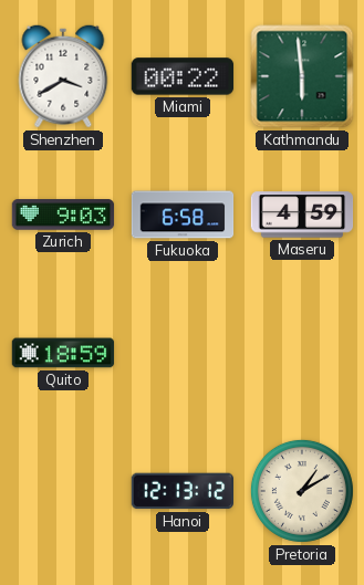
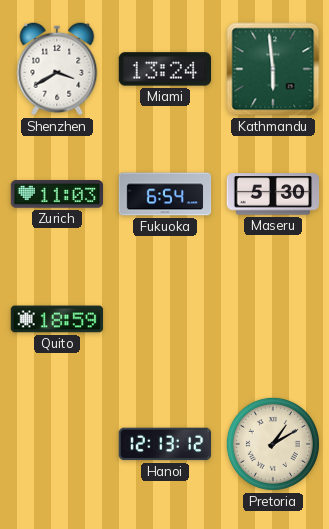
Miami: 00:22 -> 13:24
Zurich: 9:03 -> 11:03
Fukuoka: 6:58 -> 6:54
Maseru: 4:59 -> 5:30
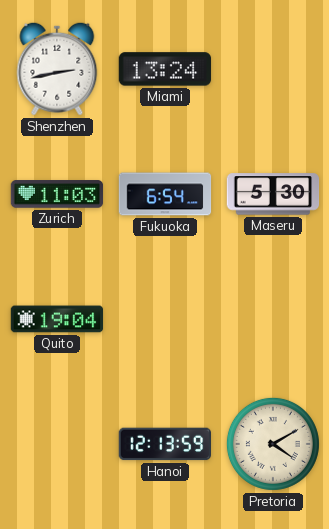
Shenzhen: 3:40 -> 2:43
Kathmandu: 5:59 -> none
Quito: 18:59 -> 19:04
Hanoi: 12:13:12 -> 12:13:59
Pretoria: 1:10 -> 4:10
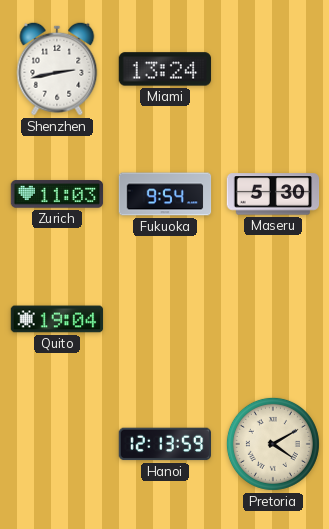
Fukuoka: 6:54 -> 9:54
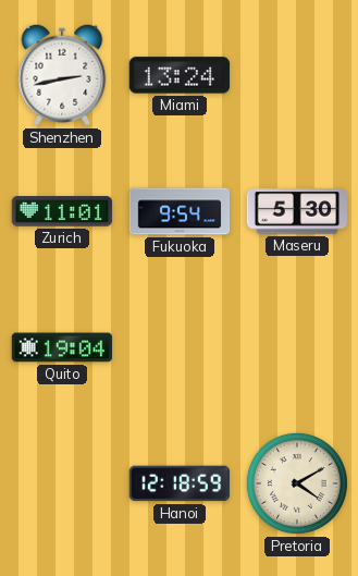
Zurich: 11:03 -> 11:01
Hanoi: 12:13 -> 12:18
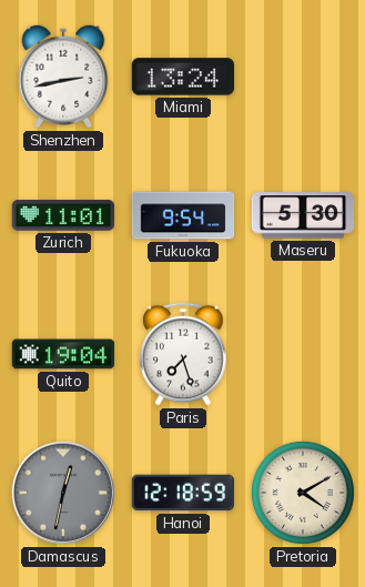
Paris: none -> 7:27
Damascus: none -> 12:32
